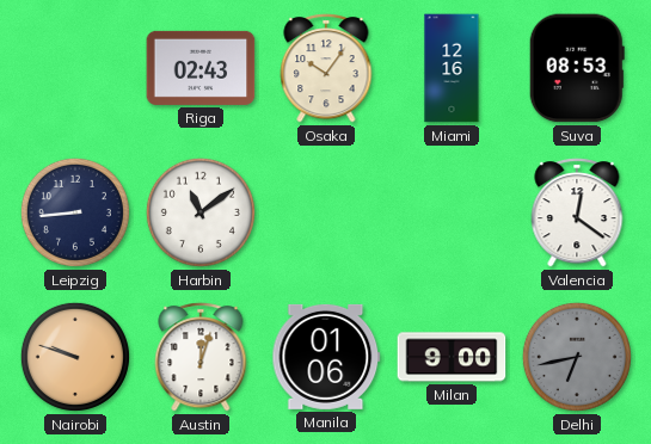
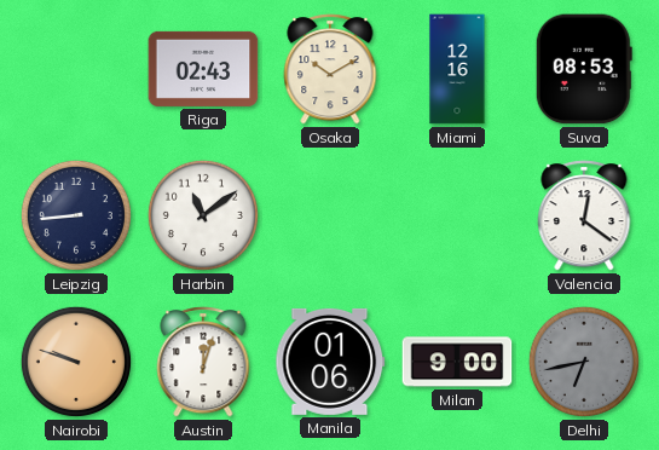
Osaka: 10:06 -> 10:10
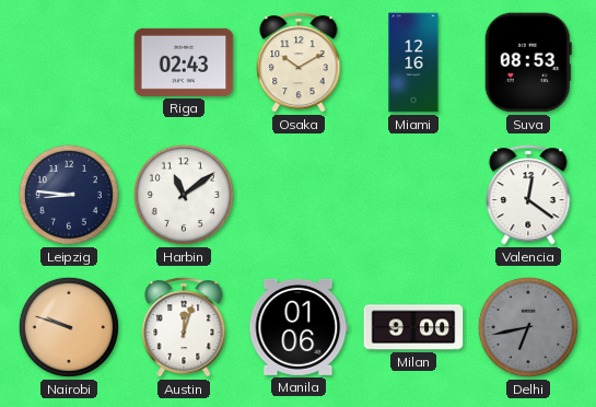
Leipzig: 8:44 -> 8:46
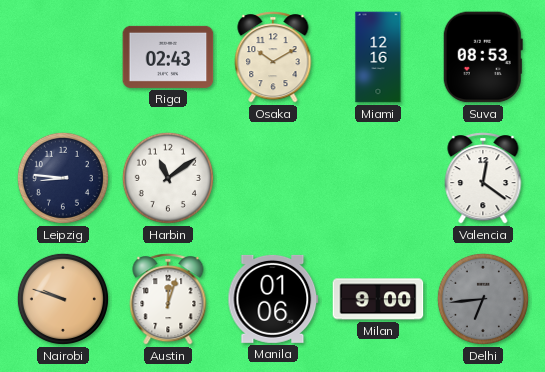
Delhi: 6:43 -> 6:44
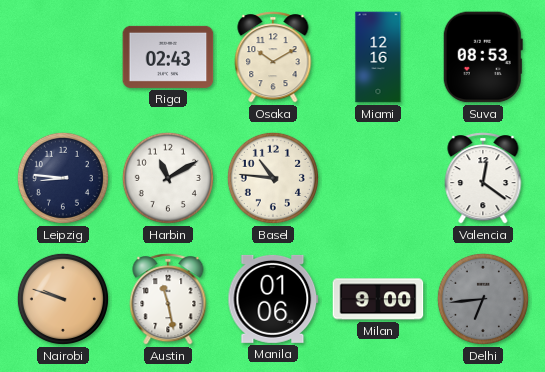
Harbin: 11:09 -> 11:10
Basel: none -> 10:46
Austin: 12:03 -> 11:28
